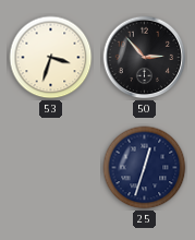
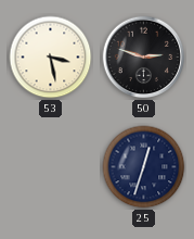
53: 3:33 -> 3:28
50: 2:53 -> 2:48
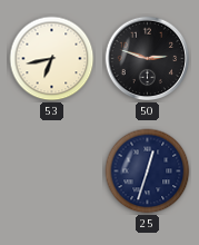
53: 3:28 -> 6:43
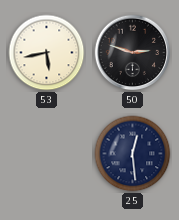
53: 6:43 -> 5:43
25: 12:33 -> 12:29
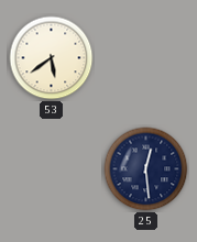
53: 5:43 -> 5:39
50: 2:48 -> none
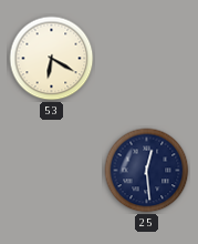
53: 5:39 -> 6:20
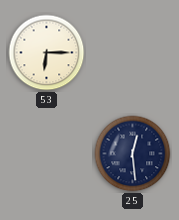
53: 6:20 -> 6:15
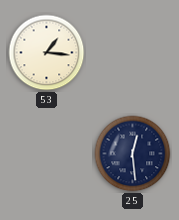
53: 6:15 -> 1:16
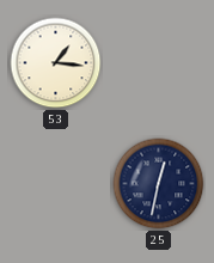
25: 12:29 -> 12:32
